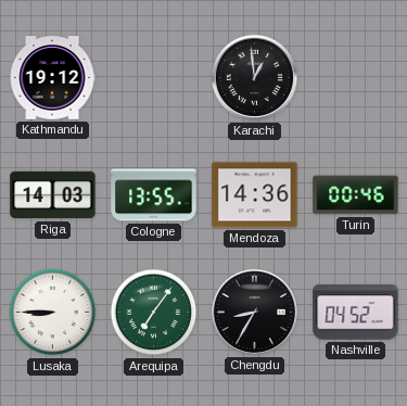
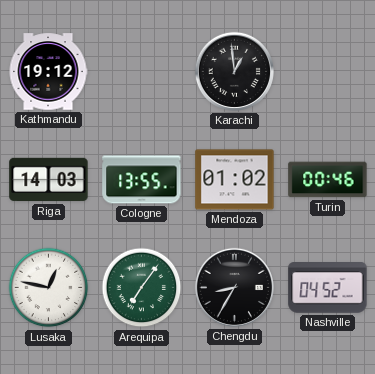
Mendoza: 14:36 -> 01:02
Lusaka: 8:45 -> 12:47
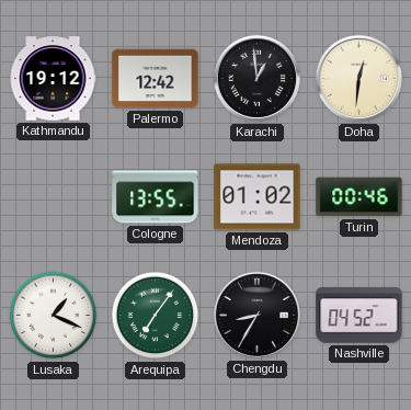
Palermo: none -> 12:42
Doha: none -> 12:31
Riga: 14:03 -> none
Lusaka: 12:47 -> 1:19
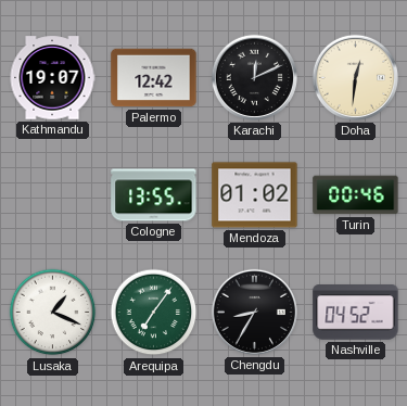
Kathmandu: 19:12 -> 19:07
Karachi: 12:59 -> 12:11
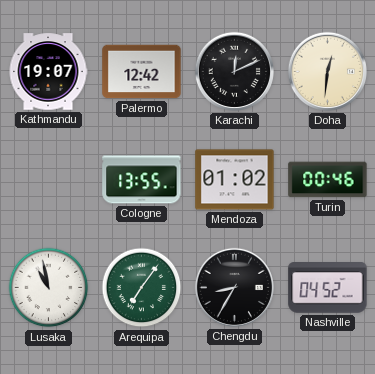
Lusaka: 1:19 -> 10:58
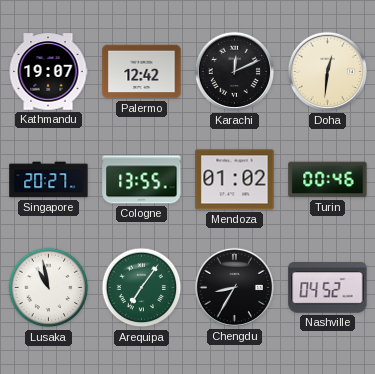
Singapore: none -> 20:27
